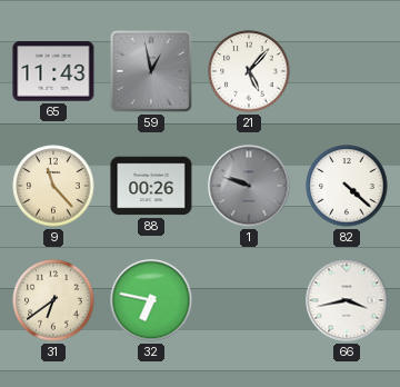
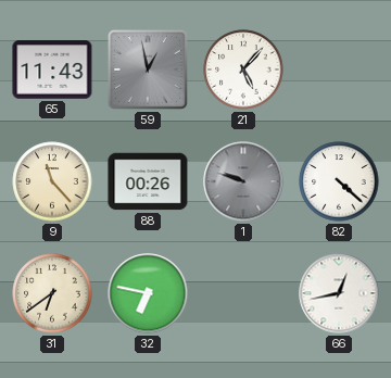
66: 3:43 -> 12:43
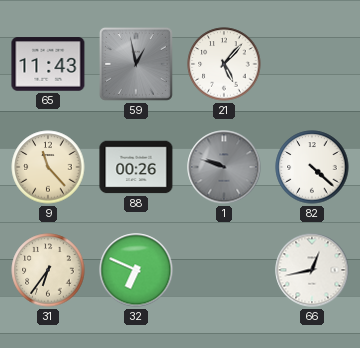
31: 6:39 -> 6:36
32: 6:47 -> 6:49
